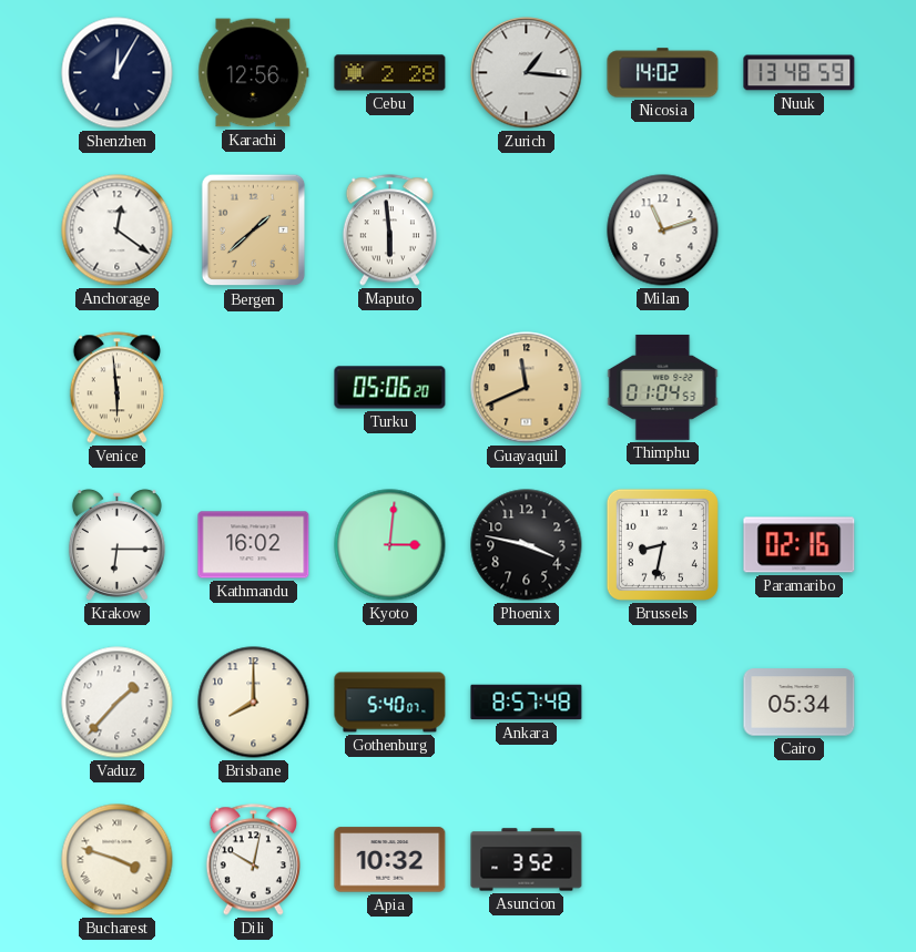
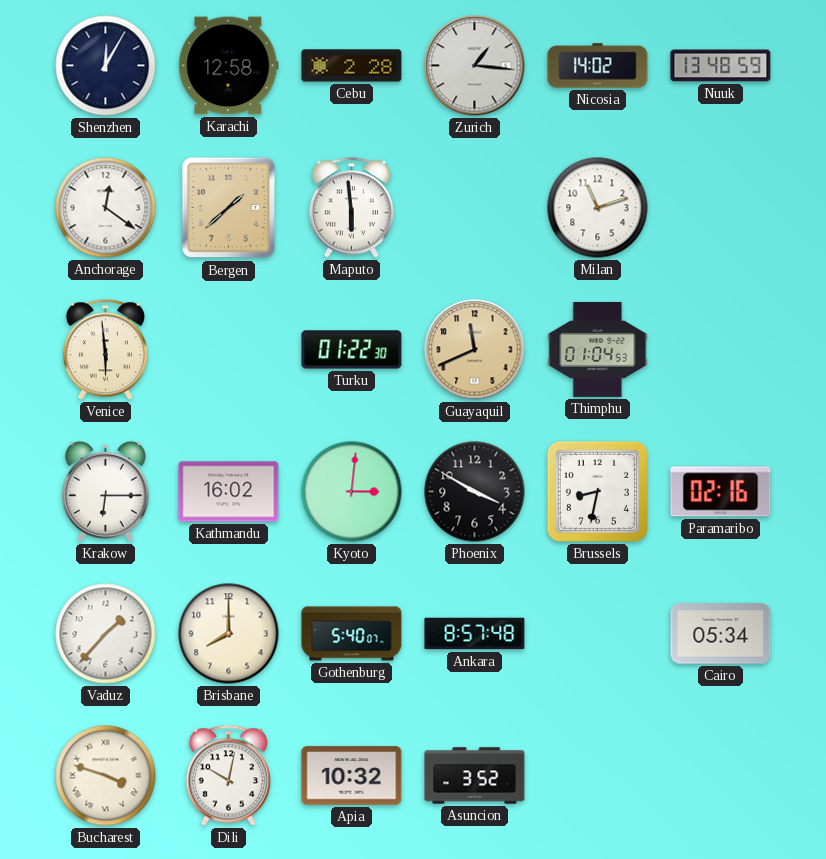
Karachi: 12:56 -> 12:58
Turku: 05:06 -> 01:22
Phoenix: 3:47 -> 3:50
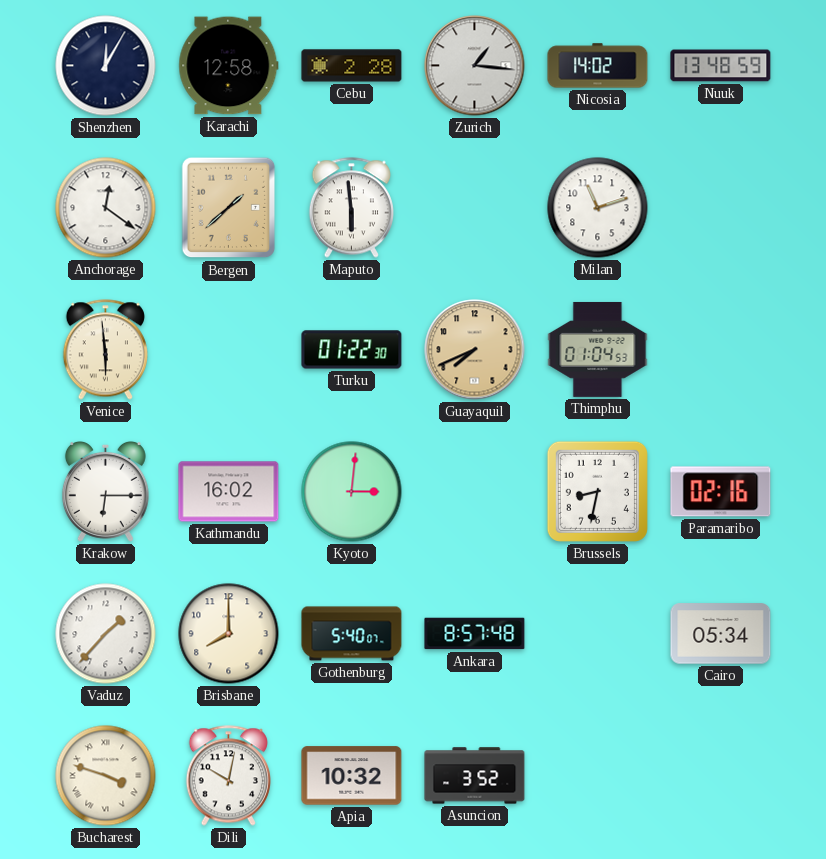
Guayaquil: 11:41 -> 7:41
Phoenix: 3:50 -> none
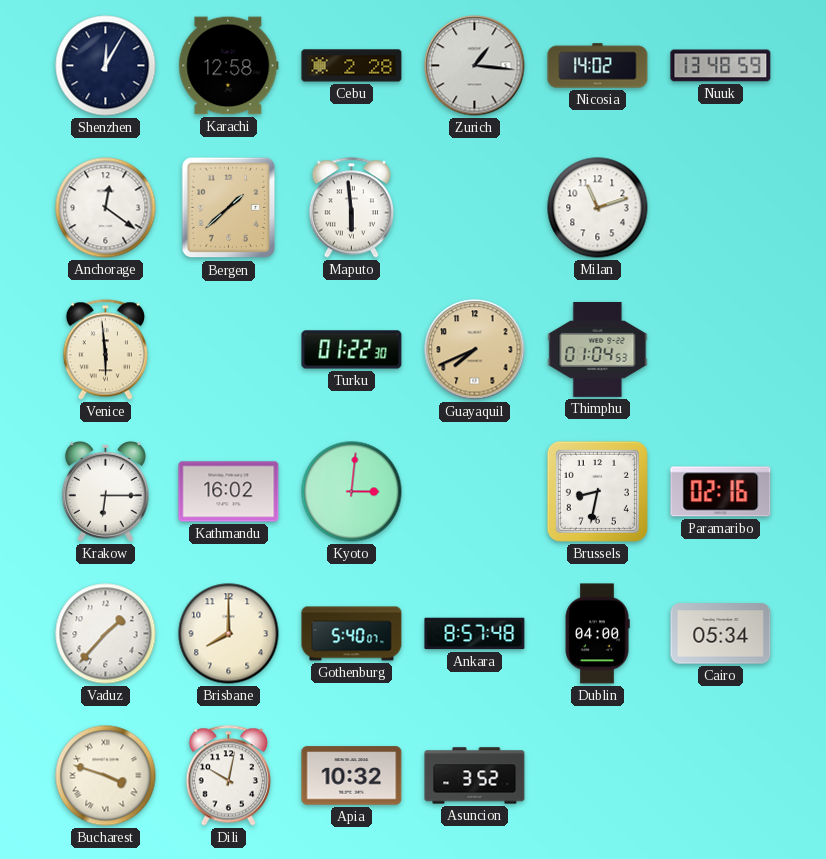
Dublin: none -> 04:00
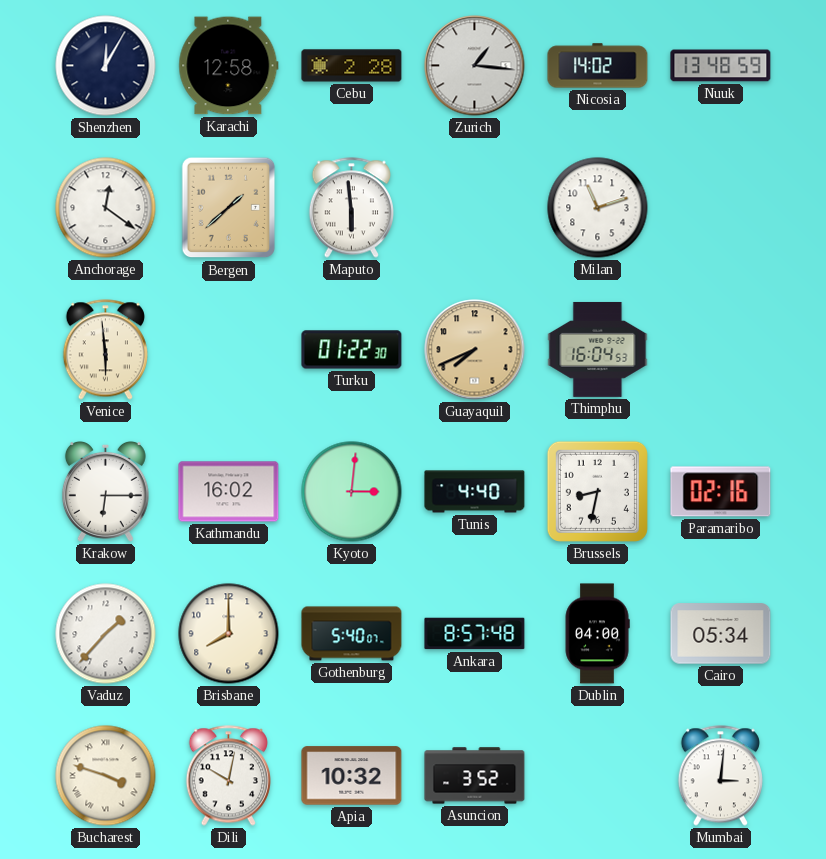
Thimphu: 01:04 -> 16:04
Tunis: none -> 4:40
Mumbai: none -> 3:01
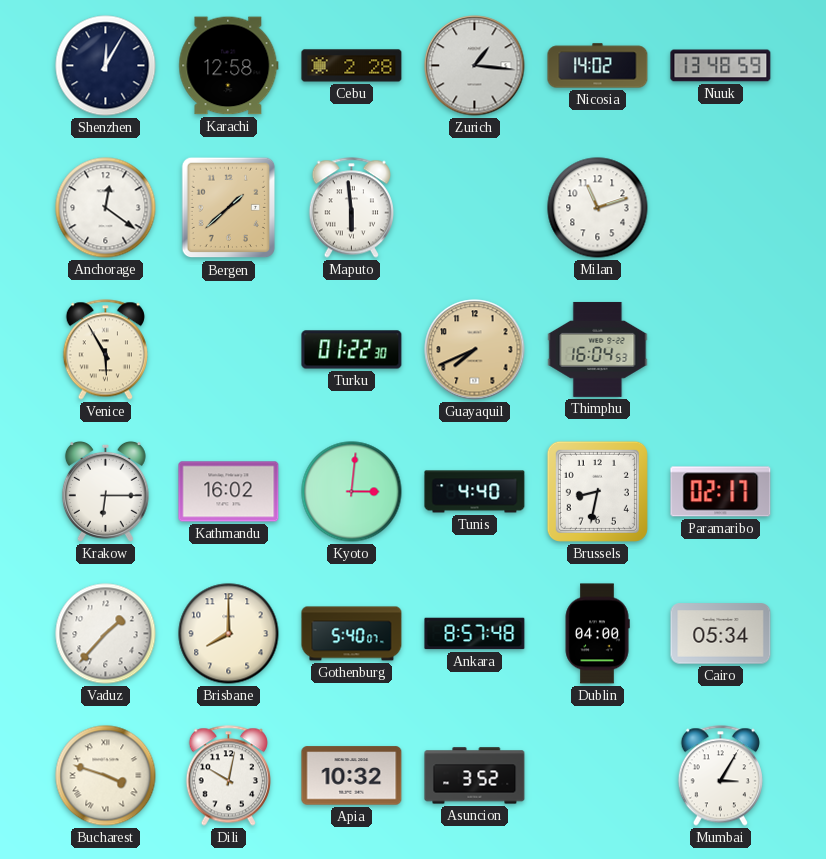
Venice: 5:59 -> 5:55
Paramaribo: 02:16 -> 02:17
Mumbai: 3:01 -> 3:05
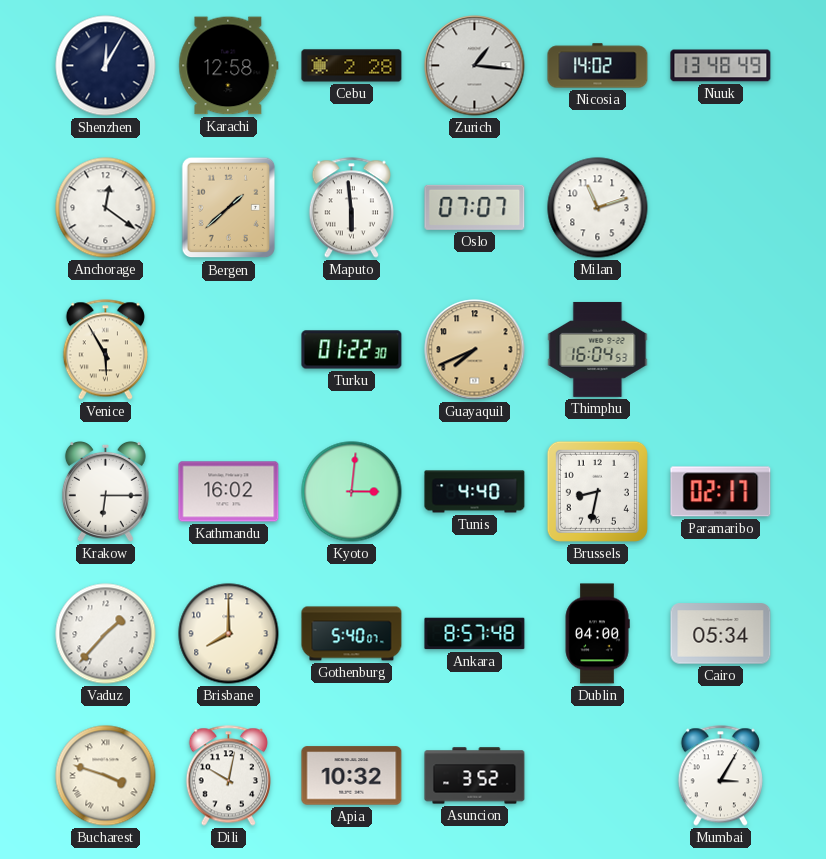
Nuuk: 13:48:59 -> 13:48:49
Oslo: none -> 07:07
